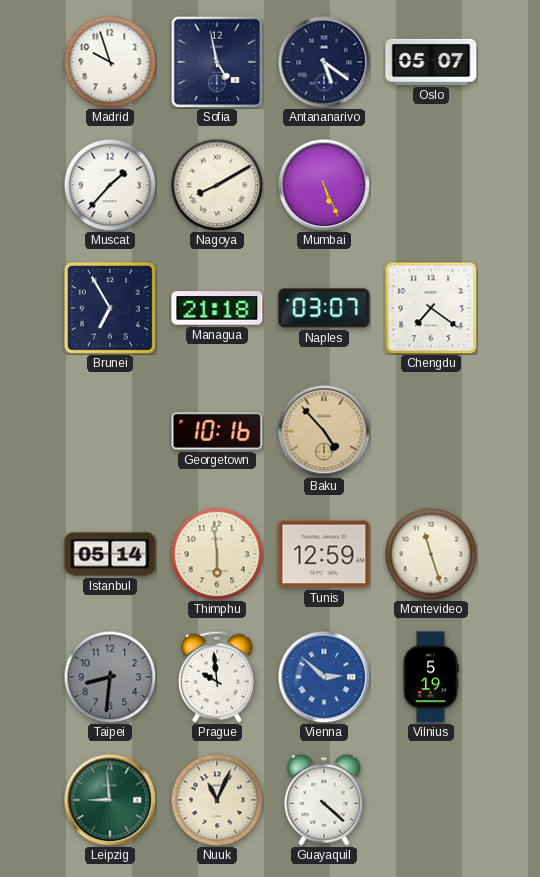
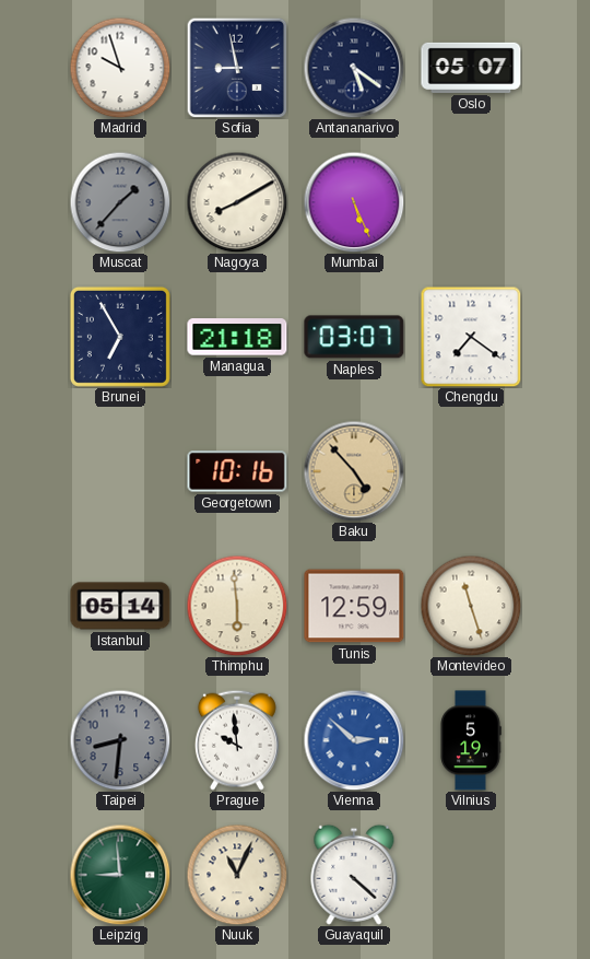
Sofia: 4:58 -> 8:58
Muscat dial: white -> grey
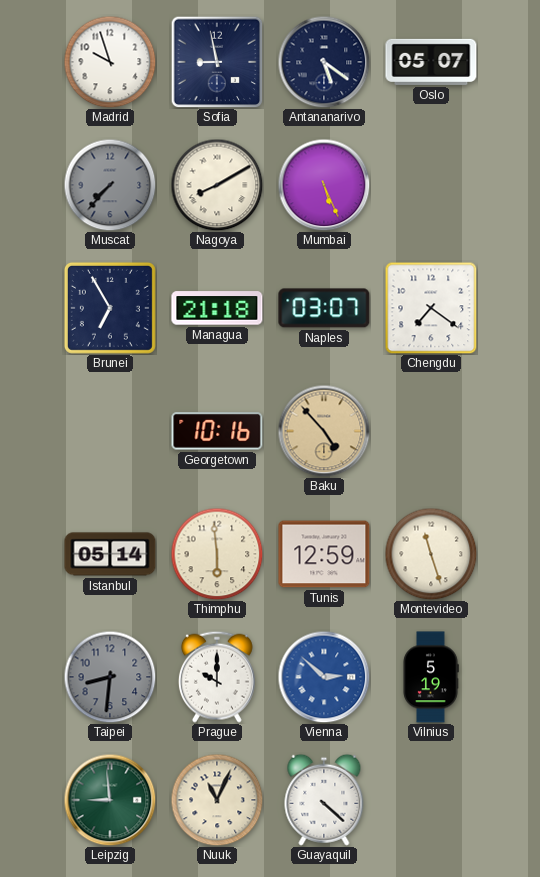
Muscat: 1:37 -> 7:37
Prague: 9:59 -> 10:00
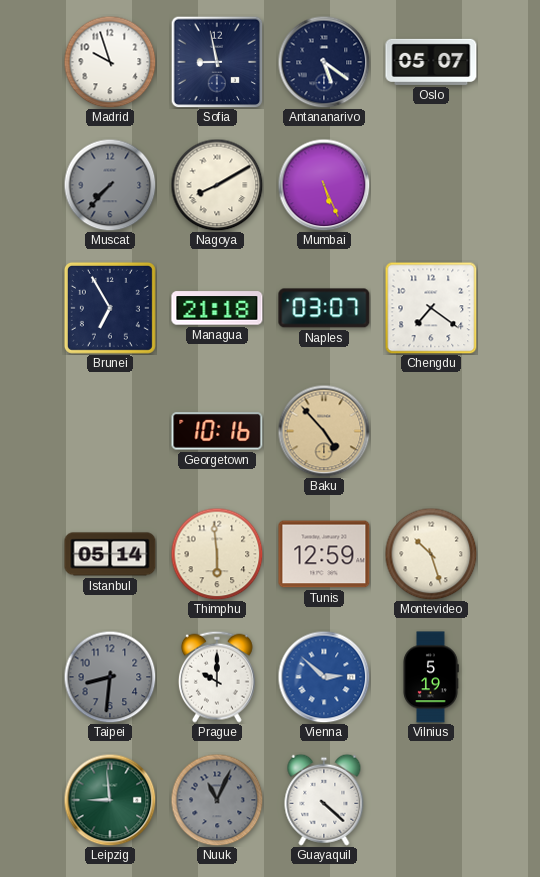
Montevideo: 11:27 -> 10:27
Nuuk dial: cream -> grey
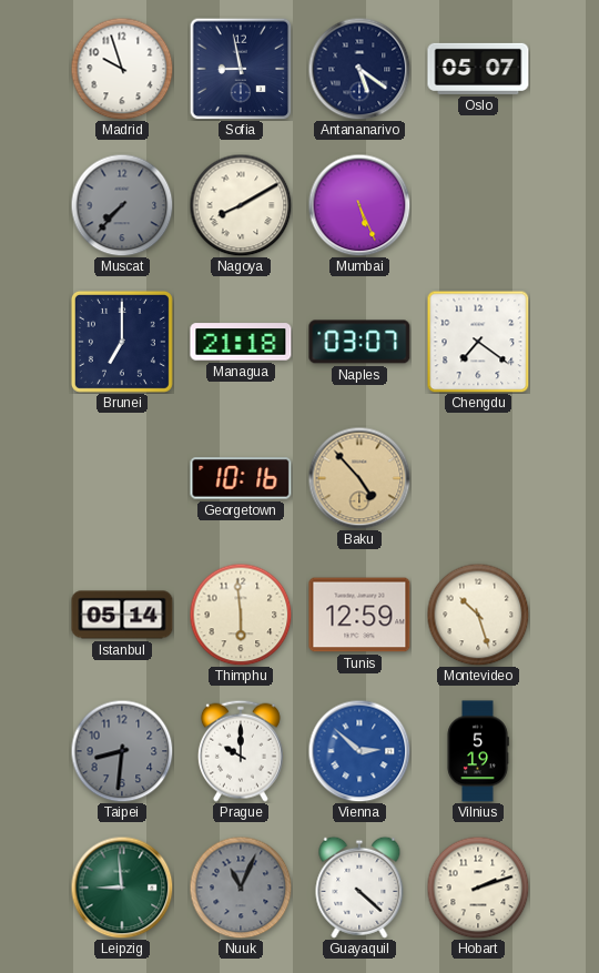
Brunei: 6:55 -> 7:00
Hobart: none -> 2:12
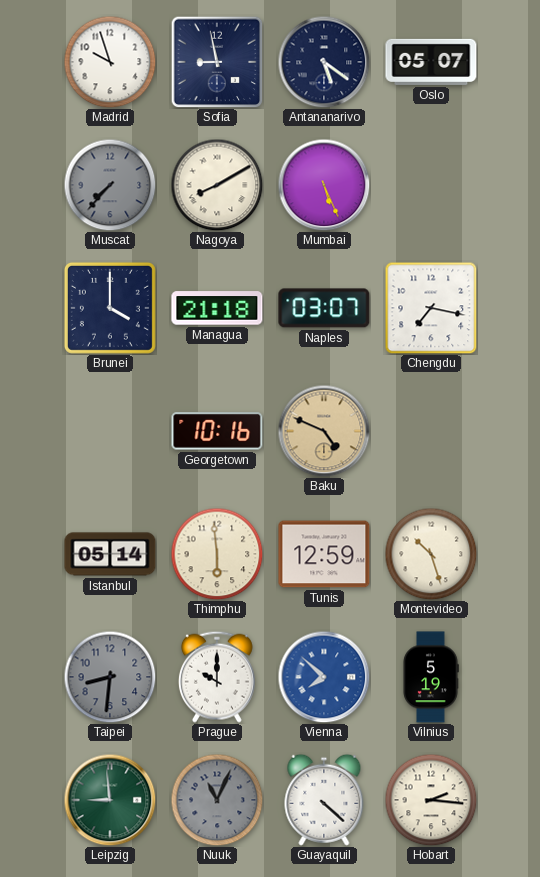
Brunei: 7:00 -> 4:00
Chengdu: 7:21 -> 7:17
Baku: 4:53 -> 4:49
Vienna: 2:52 -> 7:52
Hobart: 2:12 -> 2:16
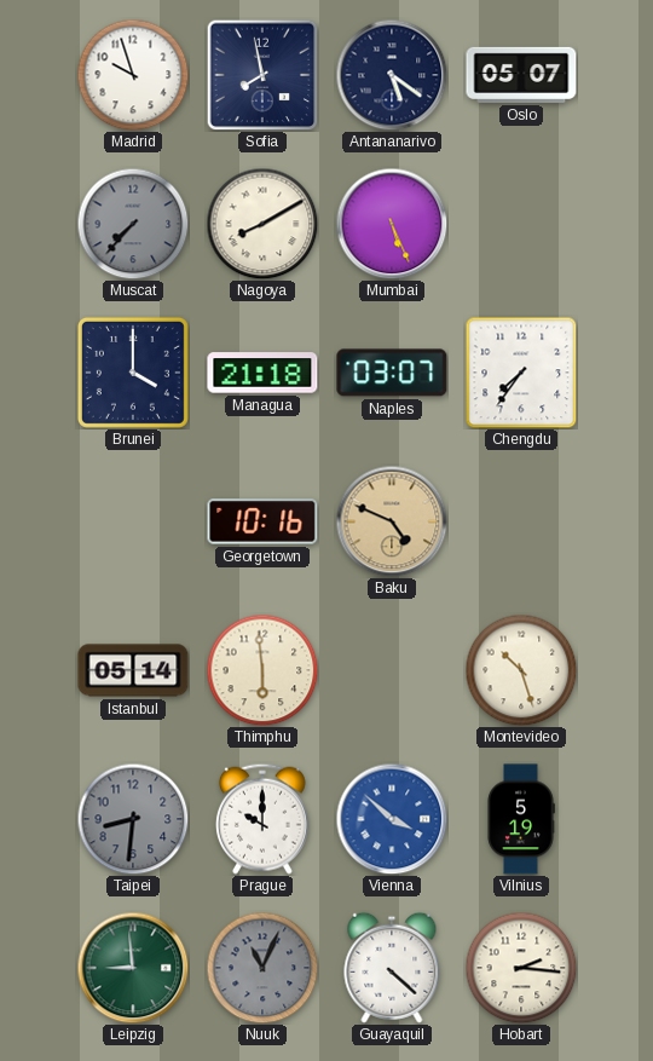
Sofia: 8:58 -> 7:58
Chengdu: 7:17 -> 7:36
Tunis: 12:59 -> none
Vienna: 7:52 -> 3:52
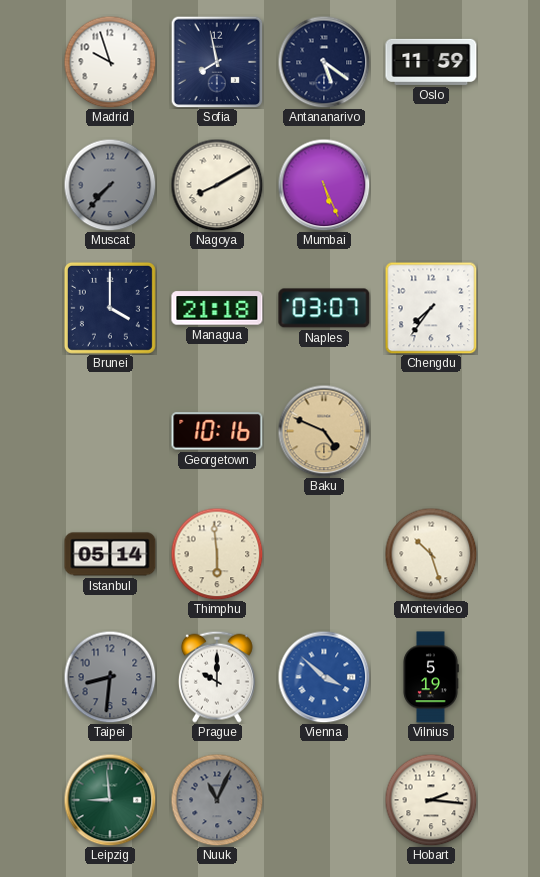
Oslo: 05:07 -> 11:59
Guayaquil: 4:22 -> none
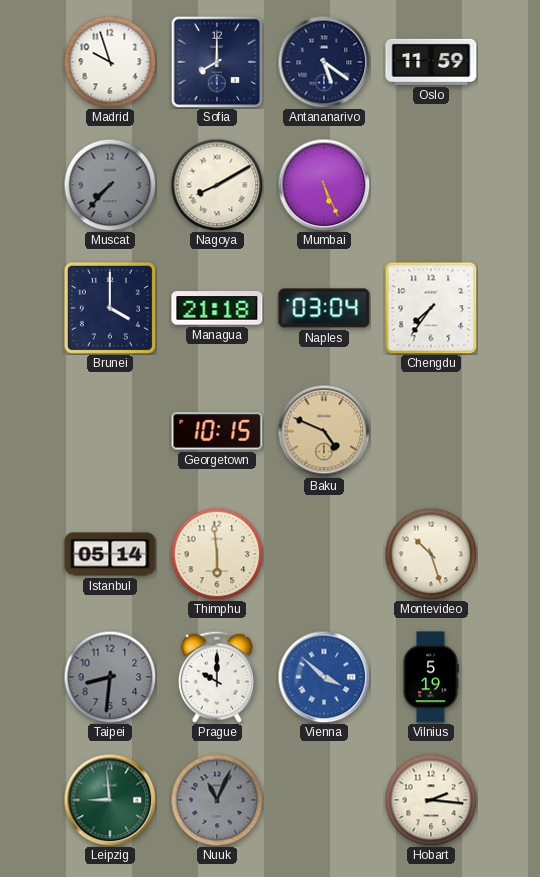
Sofia: 7:58 -> 8:00
Naples: 03:07 -> 03:04
Georgetown: 10:16 -> 10:15
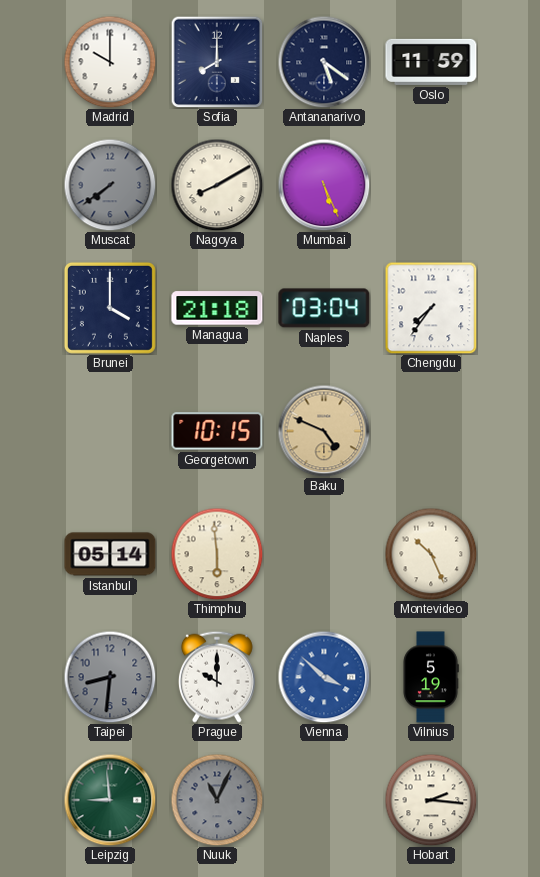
Madrid: 9:57 -> 10:00
Muscat: 7:37 -> 7:39
Montevideo: 10:27 -> 10:26
